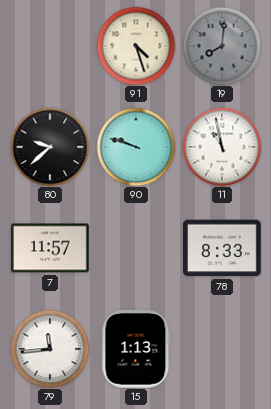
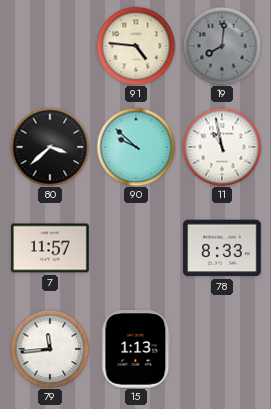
91: 4:27 -> 4:46
80: 9:38 -> 3:38
90: 9:48 -> 9:52
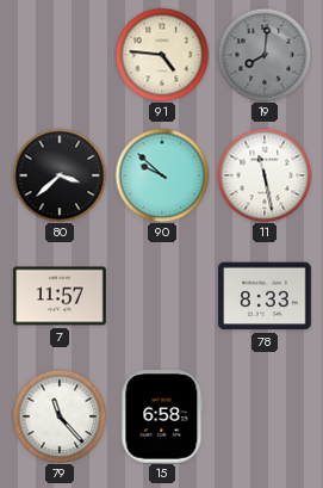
11: 10:58 -> 11:28
79: 11:44 -> 11:23
15: 1:13 -> 6:58
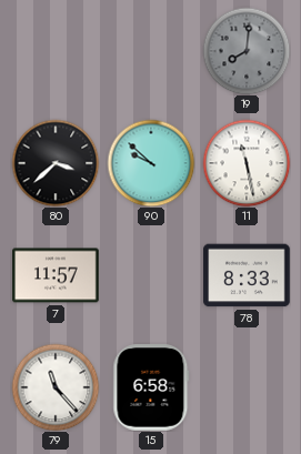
91: 4:46 -> none
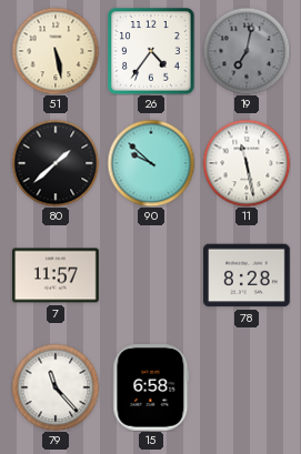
51: none -> 5:28
26: none -> 4:36
19: 8:01 -> 7:02
80: 3:38 -> 1:38
78: 8:33 -> 8:28
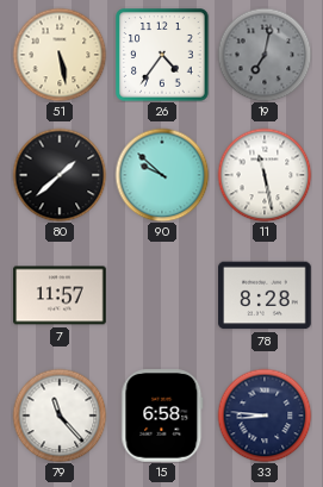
33: none -> 8:46
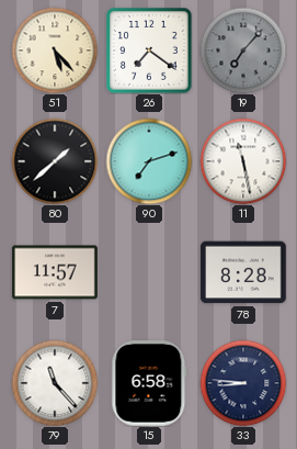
51: 5:28 -> 5:23
26: 4:36 -> 7:21
19: 7:02 -> 7:07
90: 9:52 -> 7:12
